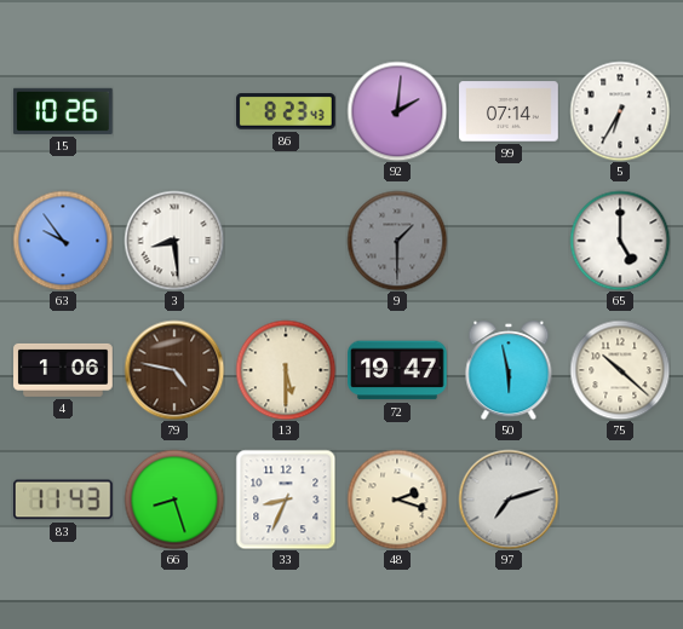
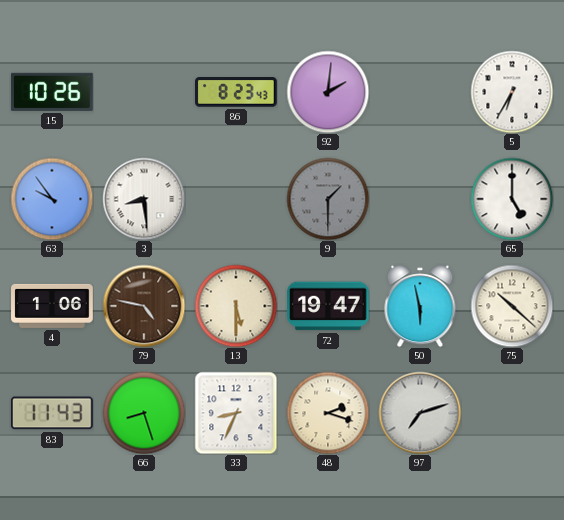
99: 07:14 -> none
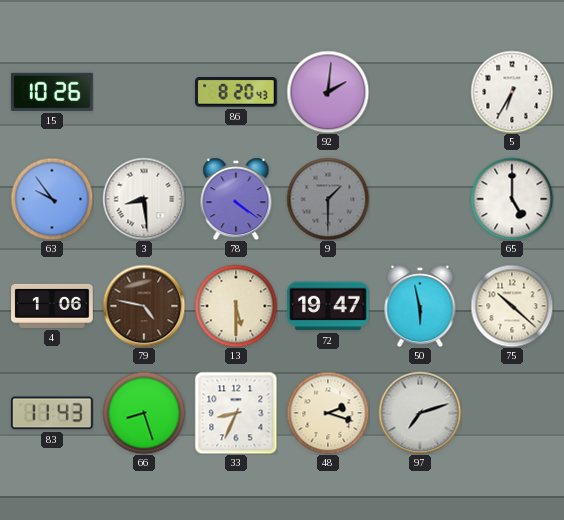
86: 8:23 -> 8:20
78: none -> 4:21
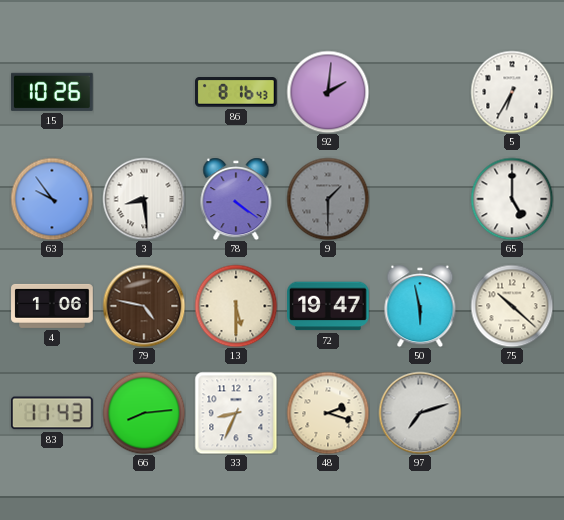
86: 8:20 -> 8:16
66: 8:27 -> 8:14
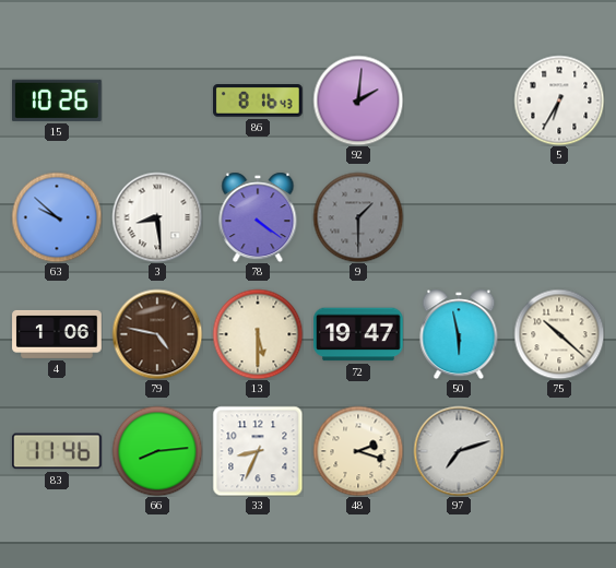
63: 9:54 -> 9:52
65: 5:00 -> none
83: 11:43 -> 11:46
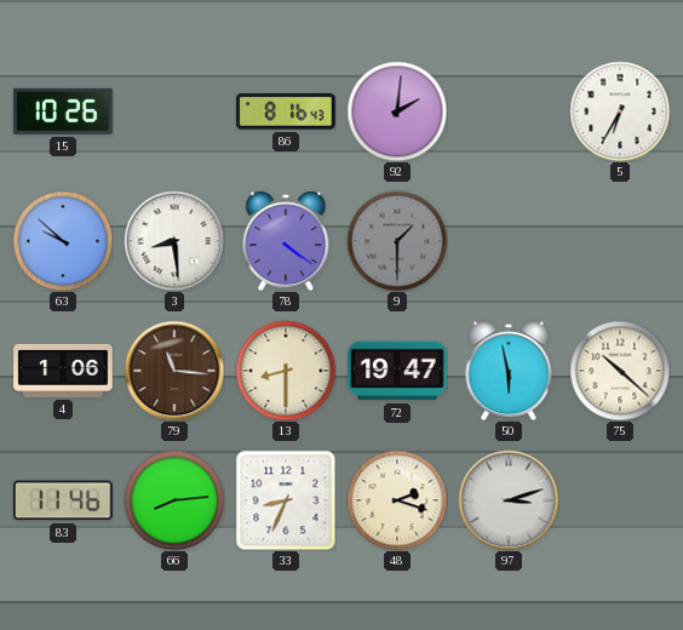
79: 4:47 -> 11:16
13: 5:30 -> 8:30
97: 7:12 -> 3:12
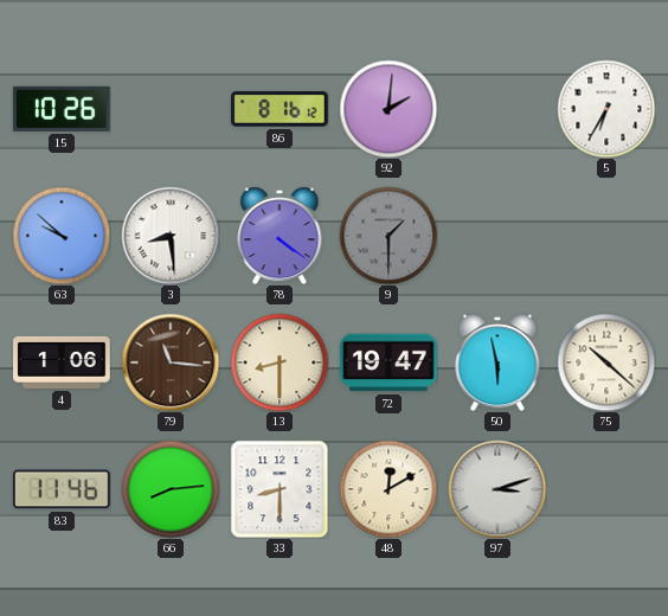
86: 8:16:43 -> 8:16:12
33: 8:34 -> 8:30
48: 2:18 -> 12:10
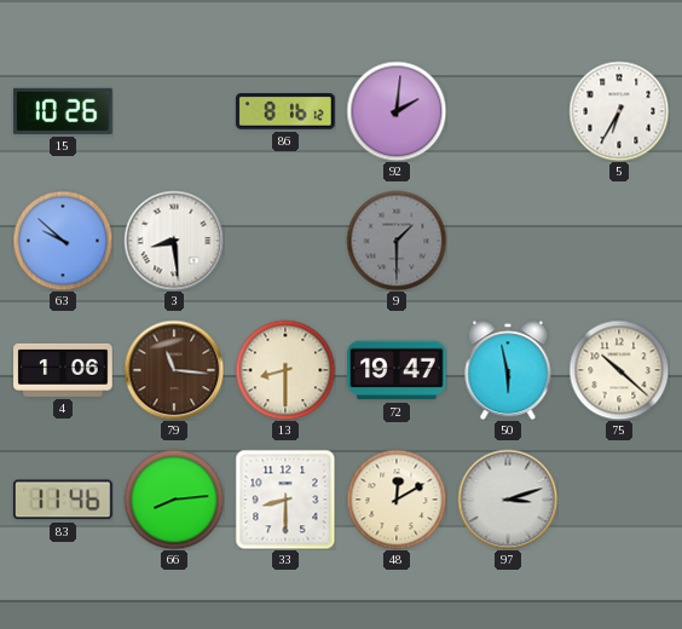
78: 4:21 -> none
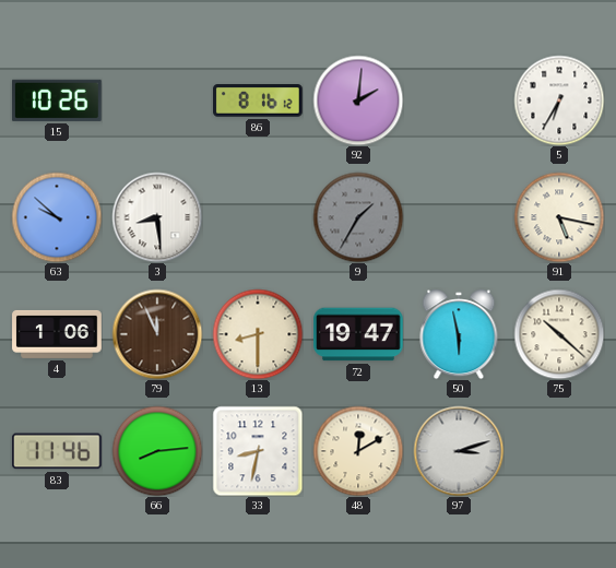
9: 1:30 -> 1:35
91: none -> 5:17
79: 11:16 -> 11:56
33: 8:30 -> 8:32
